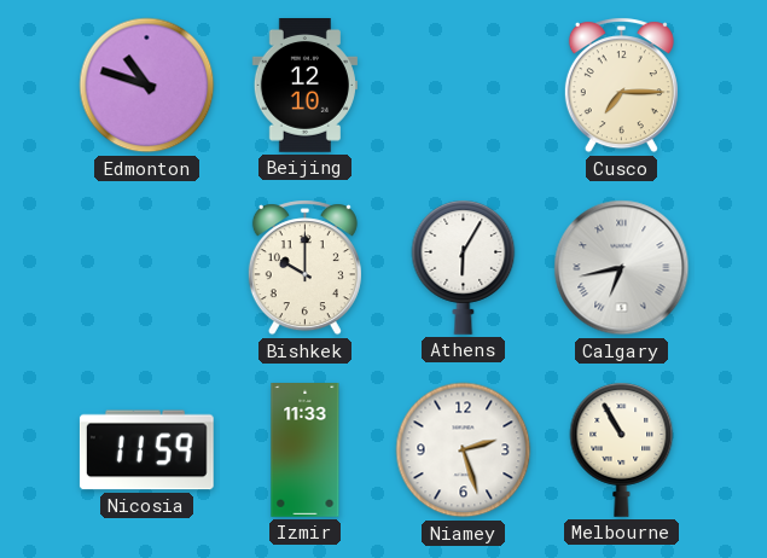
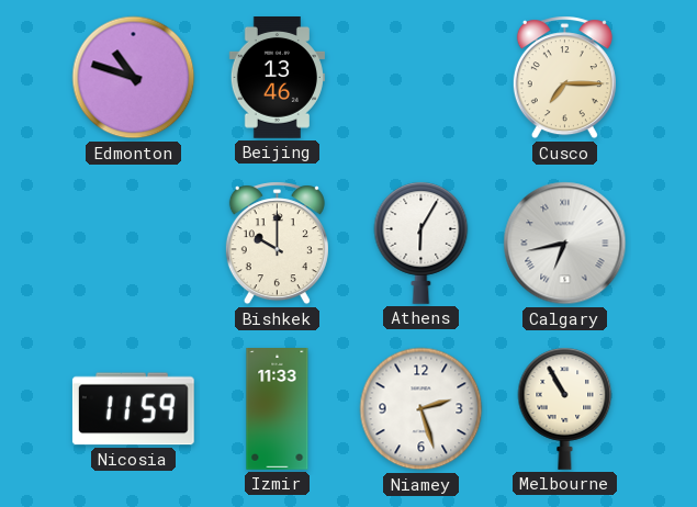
Beijing: 12:10 -> 13:46
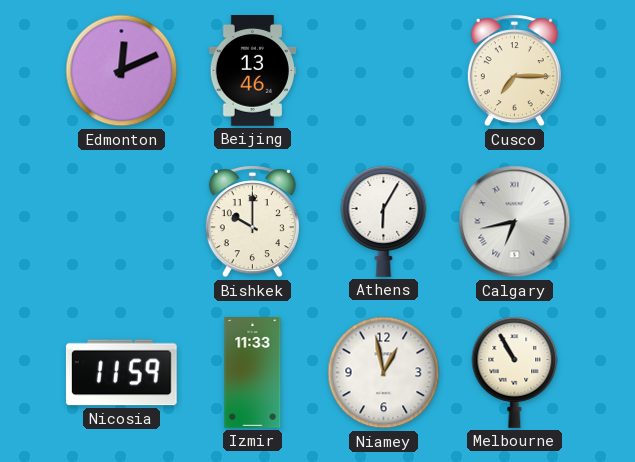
Edmonton: 10:48 -> 12:11
Niamey: 2:27 -> 12:58
